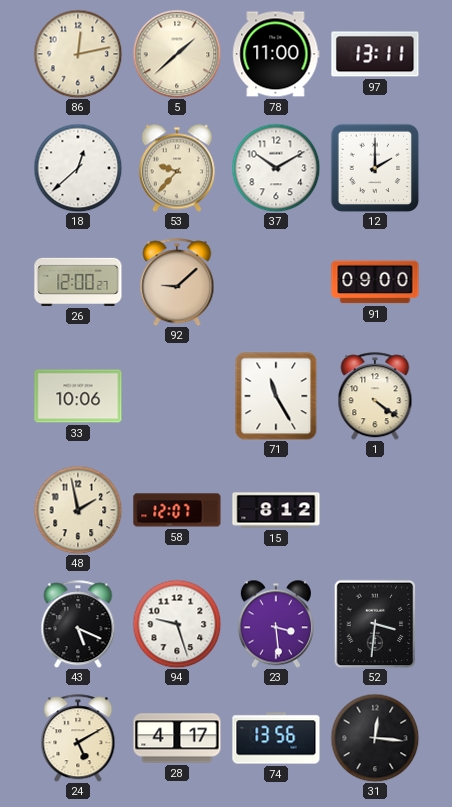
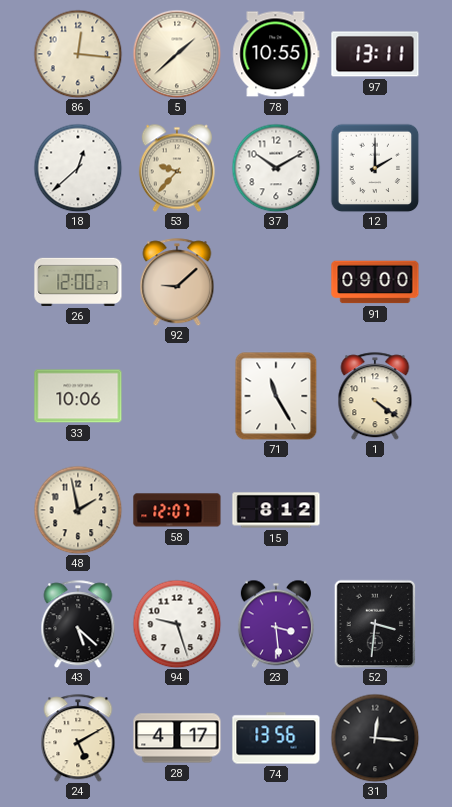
86: 12:13 -> 12:16
78: 11:00 -> 10:55
43: 5:19 -> 5:22
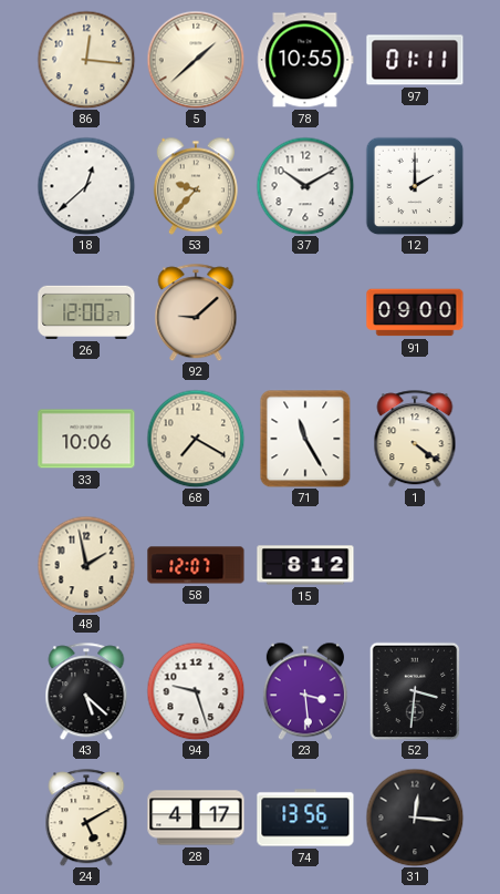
97: 13:11 -> 01:11
68: none -> 7:20
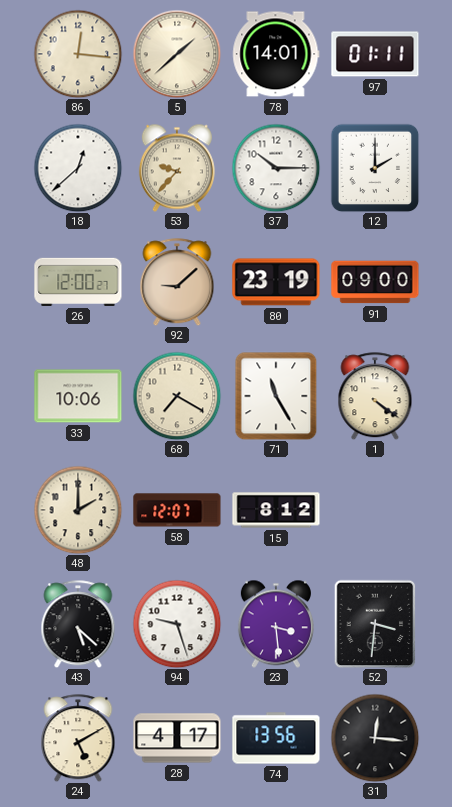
78: 10:55 -> 14:01
37: 10:10 -> 10:15
80: none -> 23:19
48: 1:58 -> 2:00
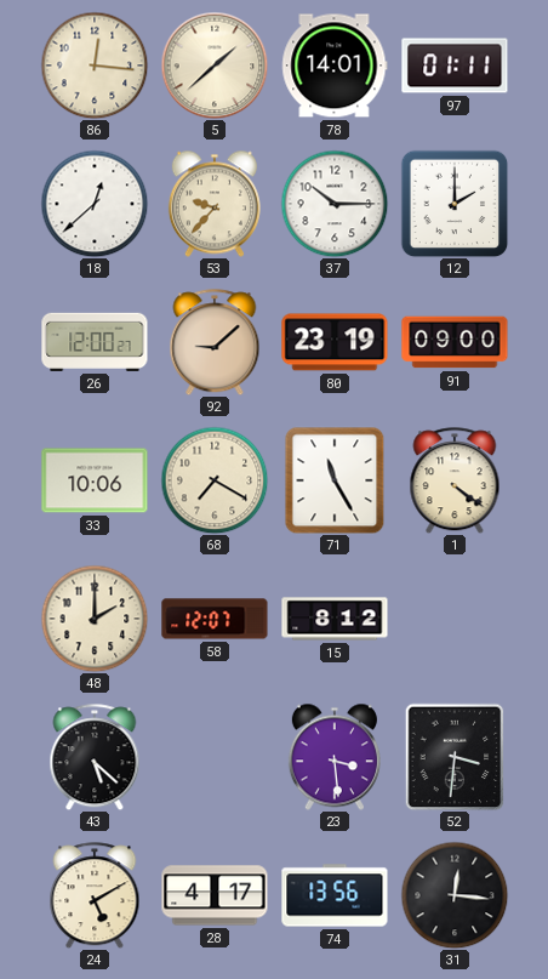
94: 9:27 -> none
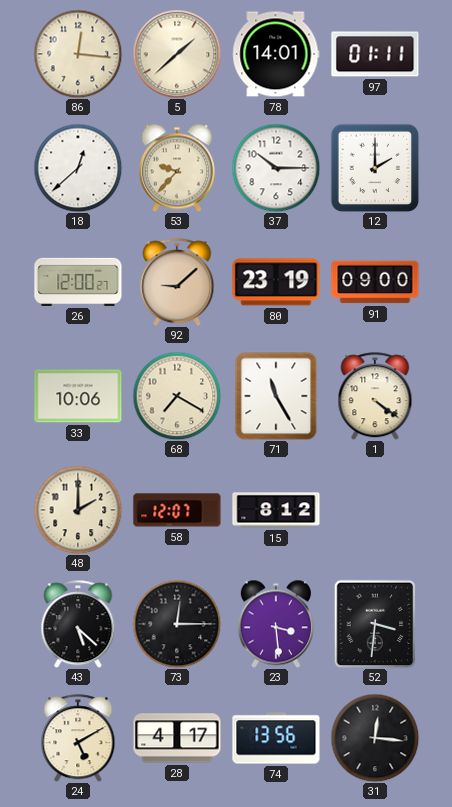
73: none -> 12:15
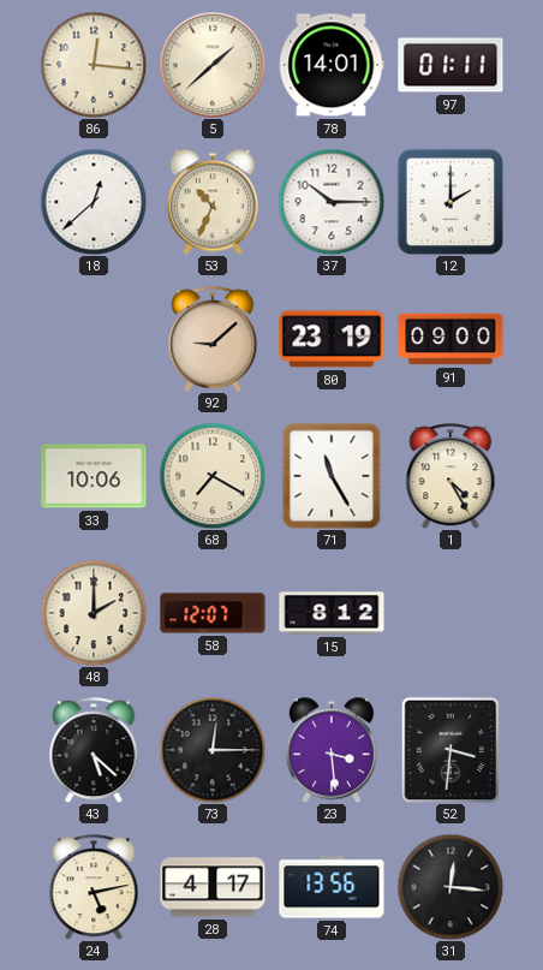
53: 9:37 -> 10:34
26: 12:00 -> none
1: 4:21 -> 4:25
24: 5:10 -> 5:13
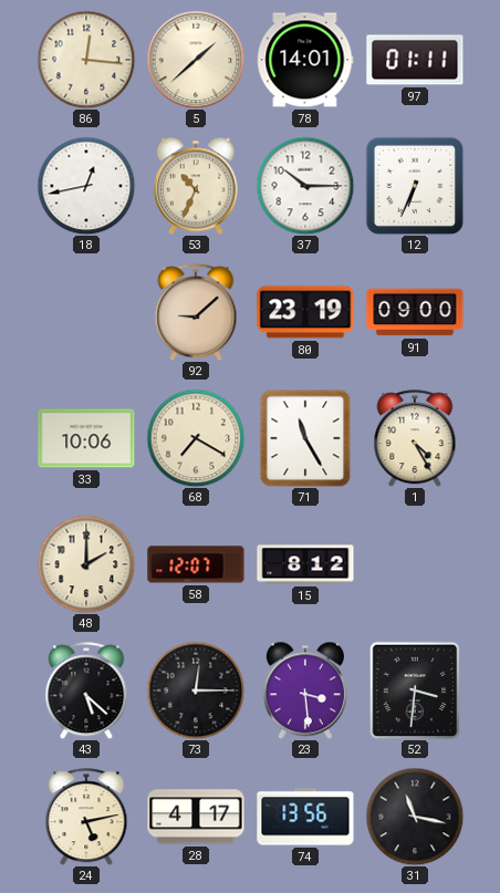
18: 12:38 -> 12:43
12: 2:00 -> 6:34
31: 12:16 -> 11:17
